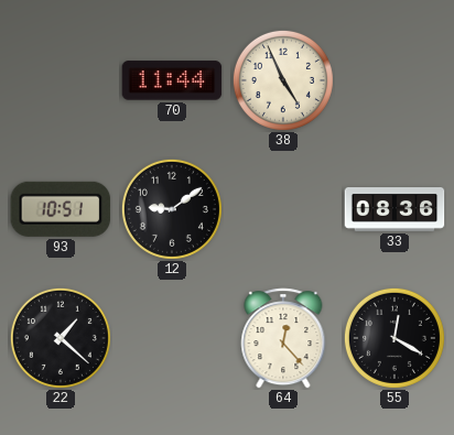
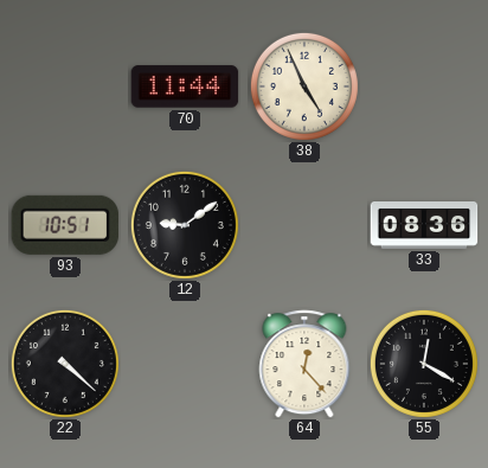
22: 1:22 -> 4:22
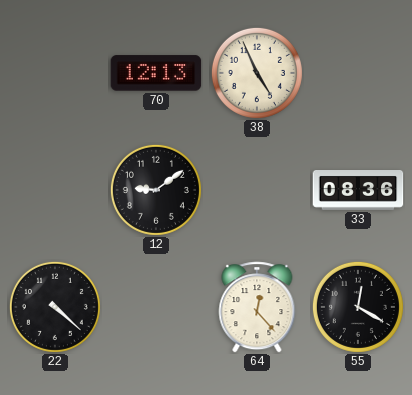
70: 11:44 -> 12:13
93: 10:51 -> none
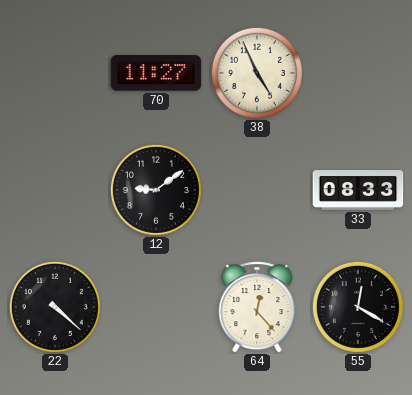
70: 12:13 -> 11:27
33: 08:36 -> 08:33
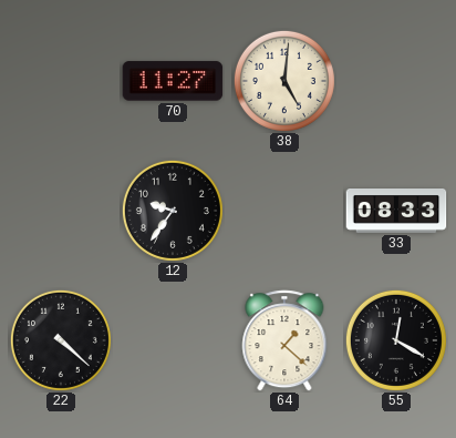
38: 4:56 -> 5:01
12: 9:09 -> 9:36
64: 12:23 -> 1:22
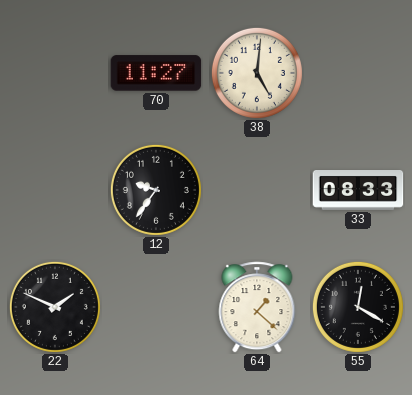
22: 4:22 -> 1:49
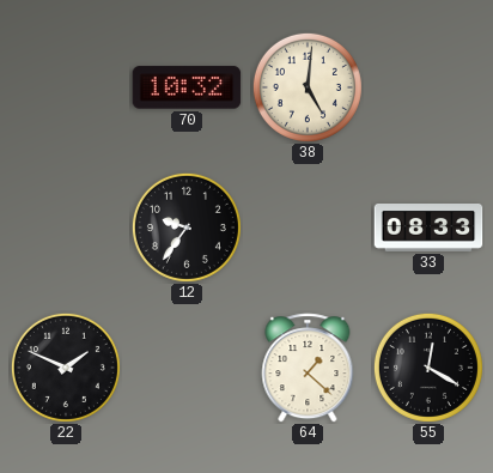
70: 11:27 -> 10:32
